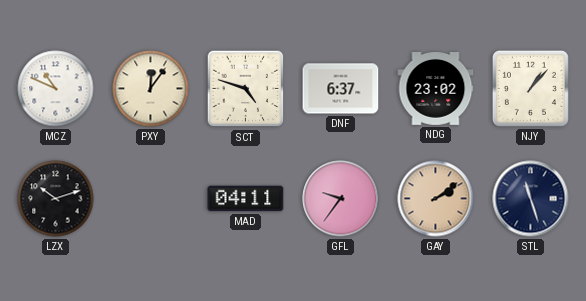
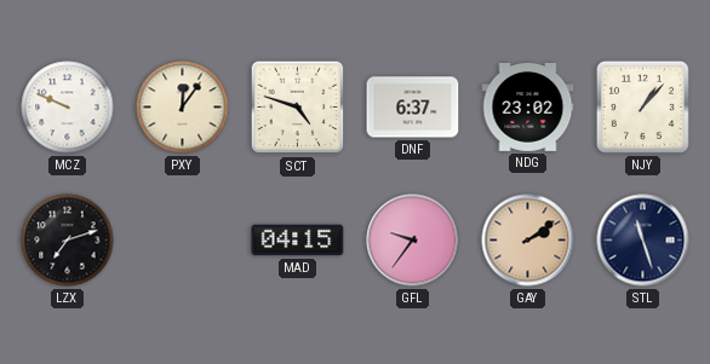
MCZ: 10:49 -> 9:49
LZX: 10:12 -> 7:12
MAD: 04:11 -> 04:15
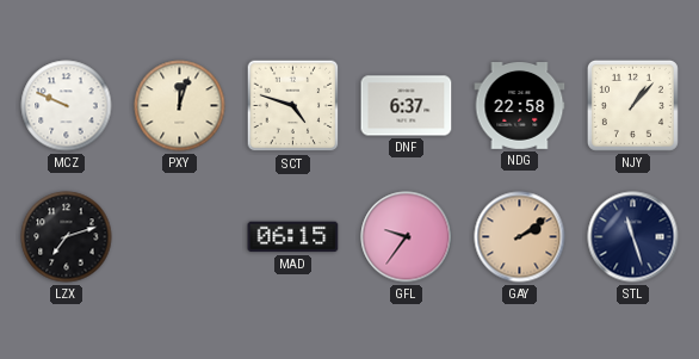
PXY: 12:06 -> 12:03
NDG: 23:02 -> 22:58
MAD: 04:15 -> 06:15
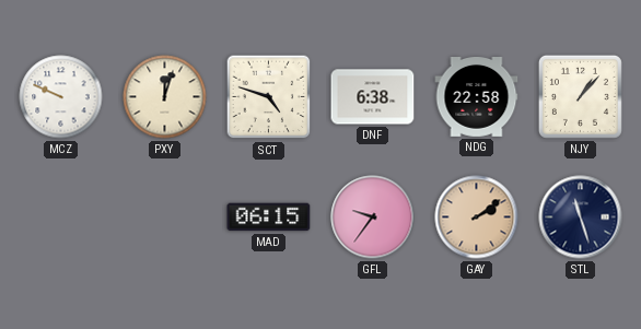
DNF: 6:37 -> 6:38
LZX: 7:12 -> none
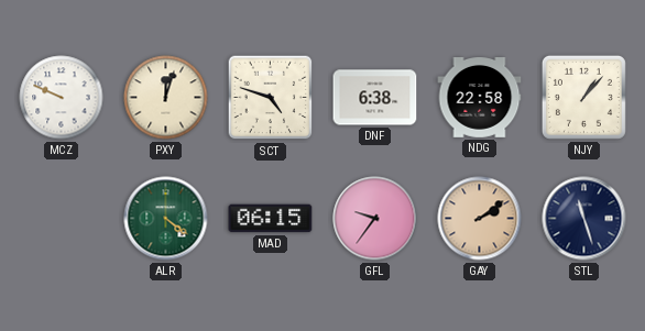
ALR: none -> 4:21
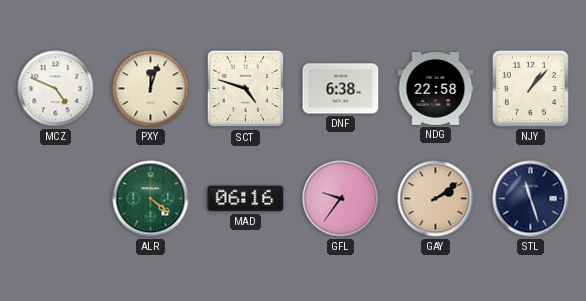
MCZ: 9:49 -> 4:49
MAD: 06:15 -> 06:16
